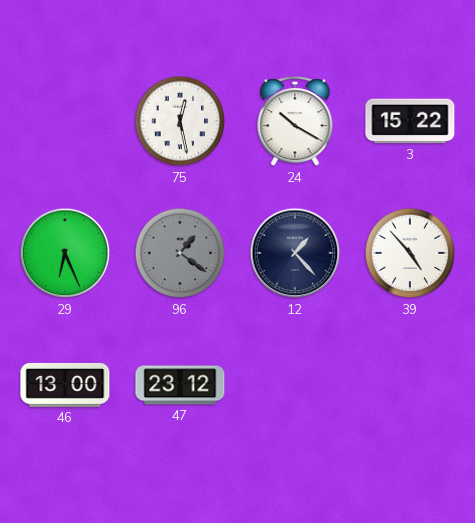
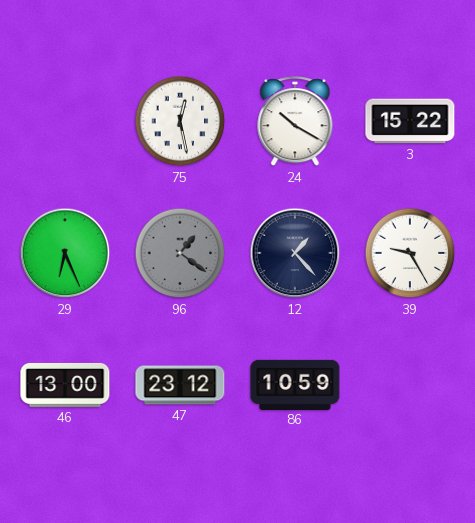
39: 4:53 -> 9:25
86: none -> 10:59
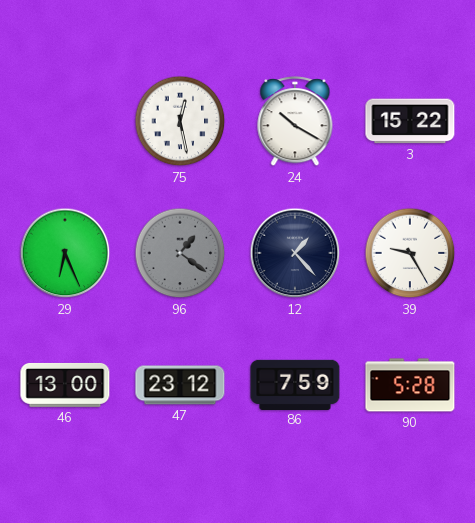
86: 10:59 -> 7:59
90: none -> 5:28
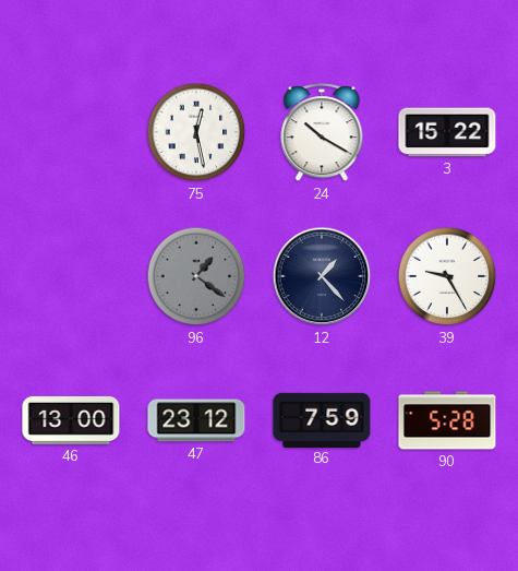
29: 6:26 -> none
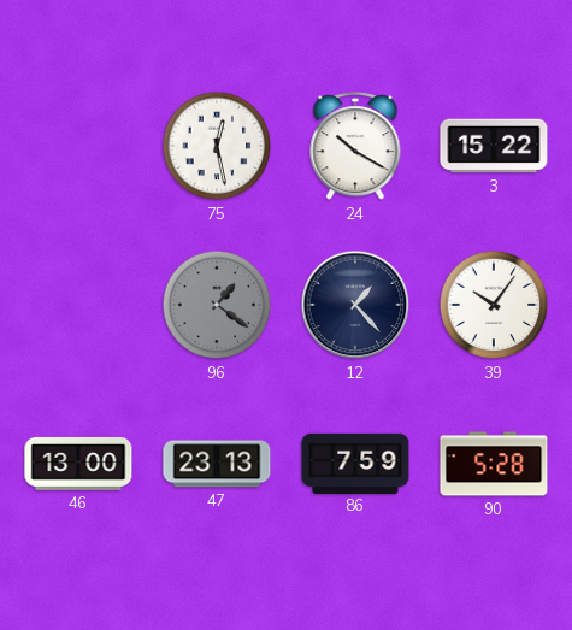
39: 9:25 -> 10:06
47: 23:12 -> 23:13
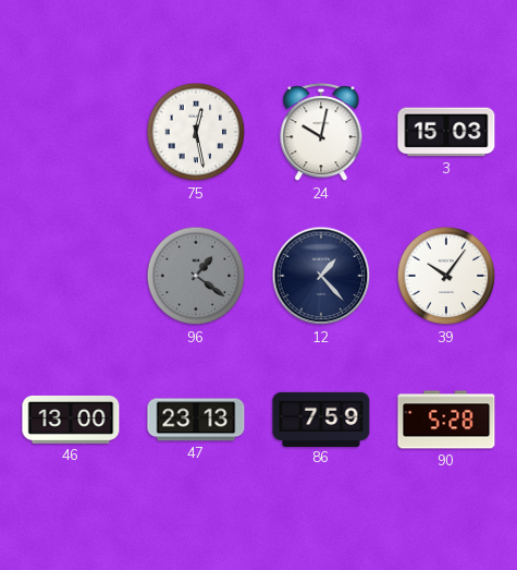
24: 10:20 -> 10:02
3: 15:22 -> 15:03
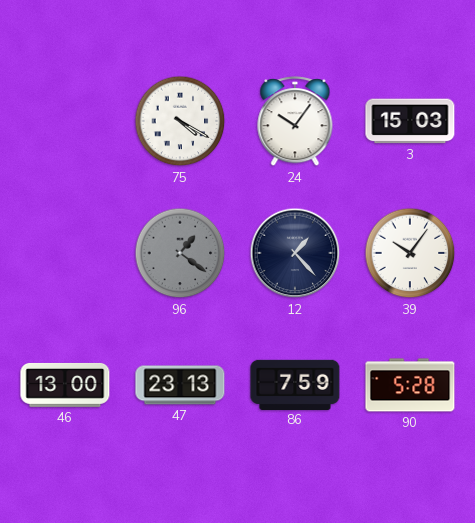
75: 12:28 -> 4:20
24: 10:02 -> 10:06
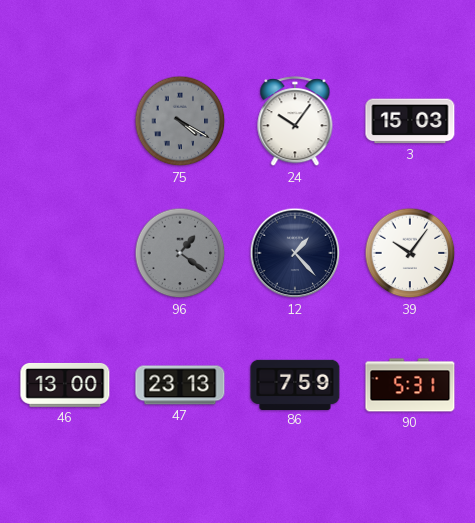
75 dial: white -> grey
90: 5:28 -> 5:31
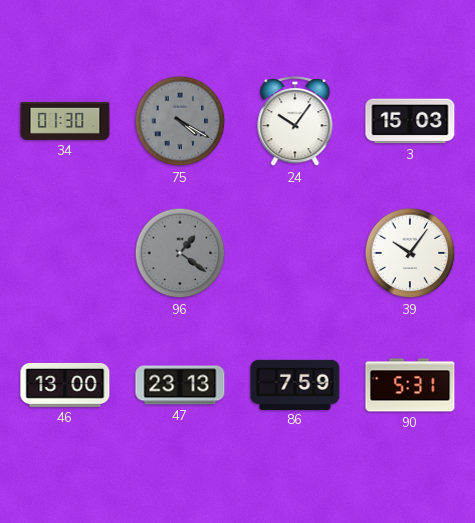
34: none -> 01:30
12: 1:23 -> none
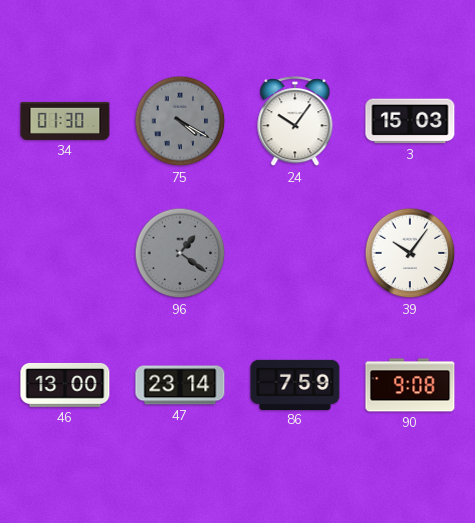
47: 23:13 -> 23:14
90: 5:31 -> 9:08
